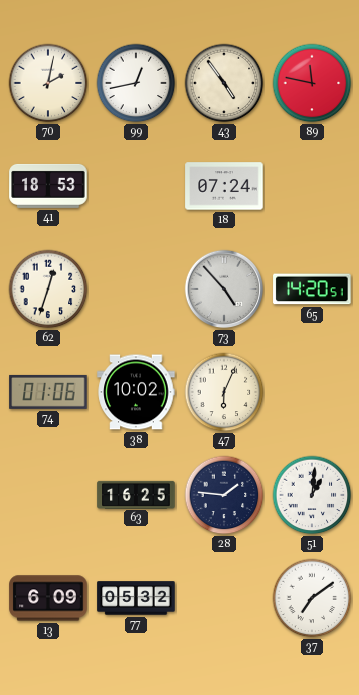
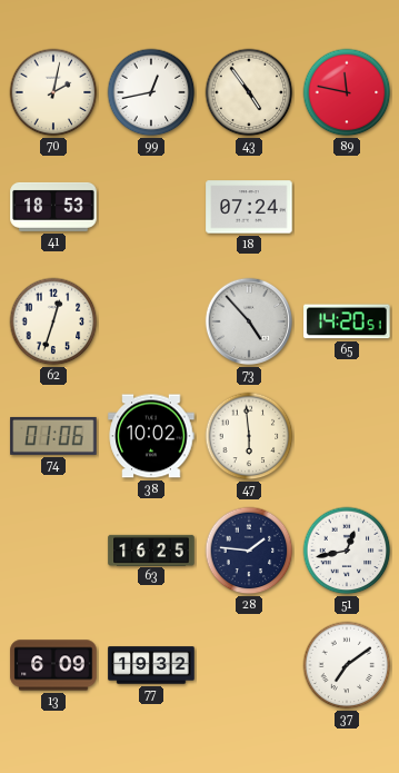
47: 6:04 -> 5:59
51: 1:01 -> 12:43
77: 05:32 -> 19:32
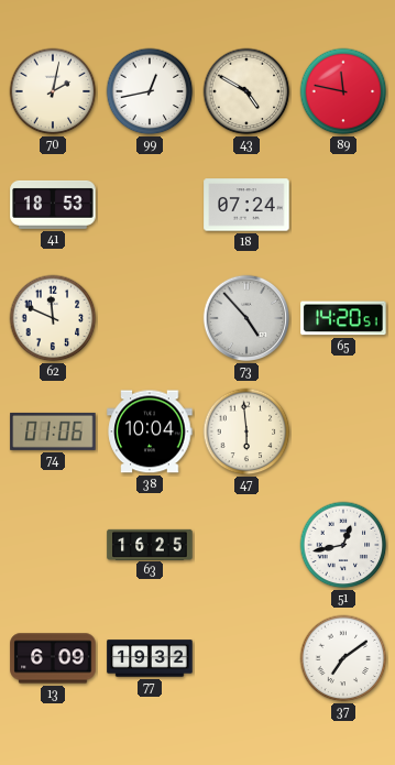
43: 4:54 -> 4:50
62: 12:33 -> 11:49
38: 10:02 -> 10:04
28: 1:46 -> none
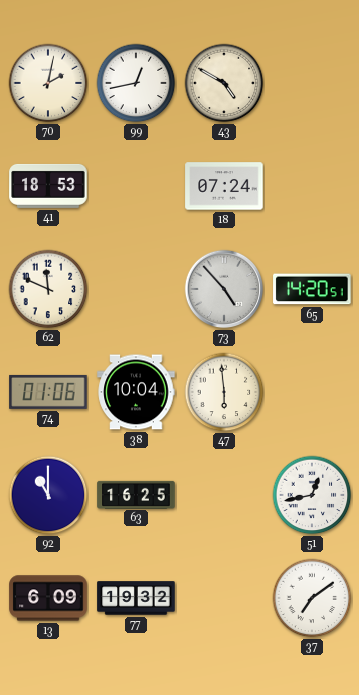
89: 11:47 -> none
92: none -> 11:00
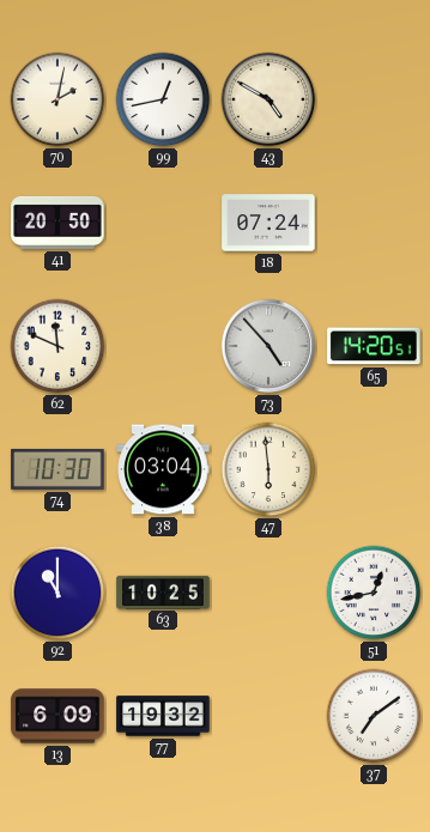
41: 18:53 -> 20:50
74: 01:06 -> 10:30
38: 10:04 -> 03:04
63: 16:25 -> 10:25
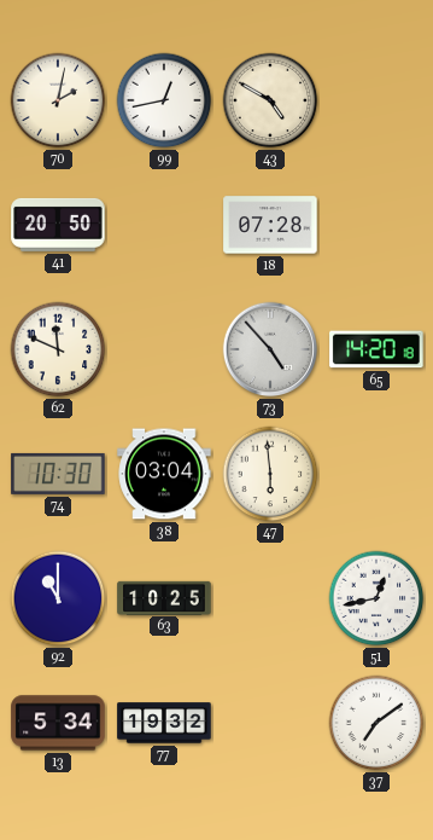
18: 07:24 -> 07:28
65: 14:20:51 -> 14:20:18
13: 6:09 -> 5:34
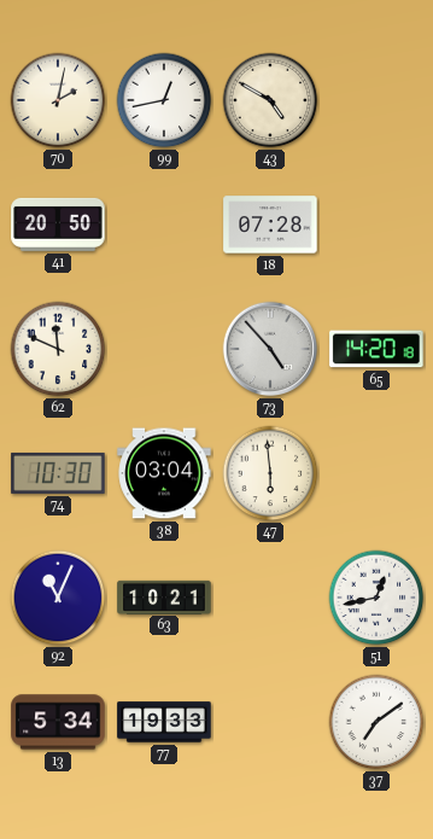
92: 11:00 -> 11:04
63: 10:25 -> 10:21
77: 19:32 -> 19:33
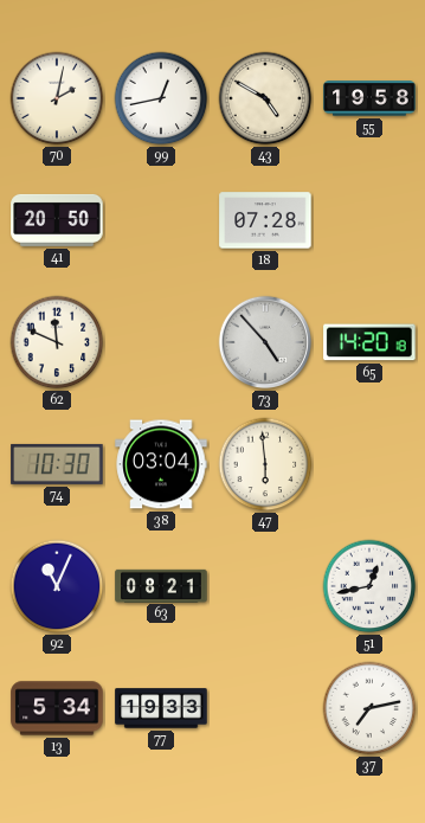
55: none -> 19:58
63: 10:21 -> 08:21
37: 7:09 -> 7:13
